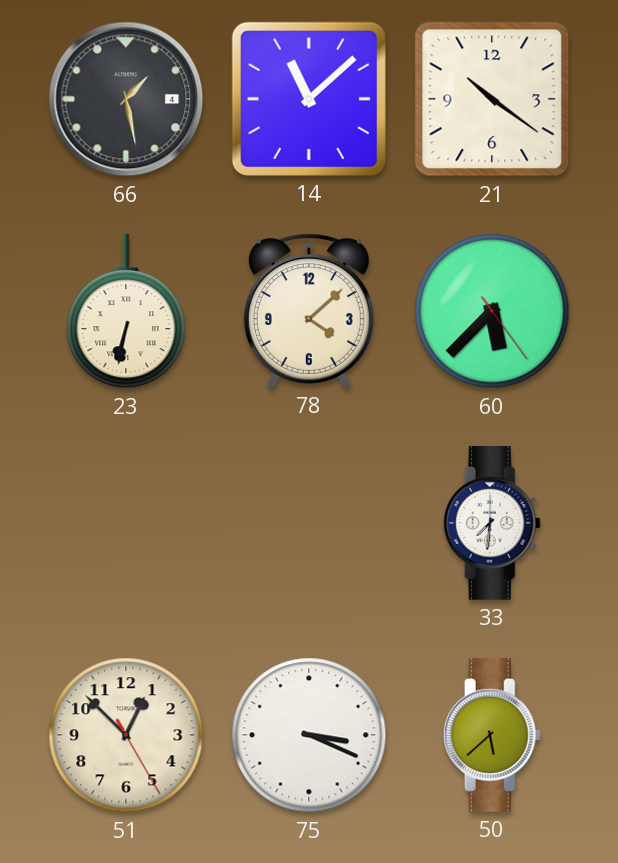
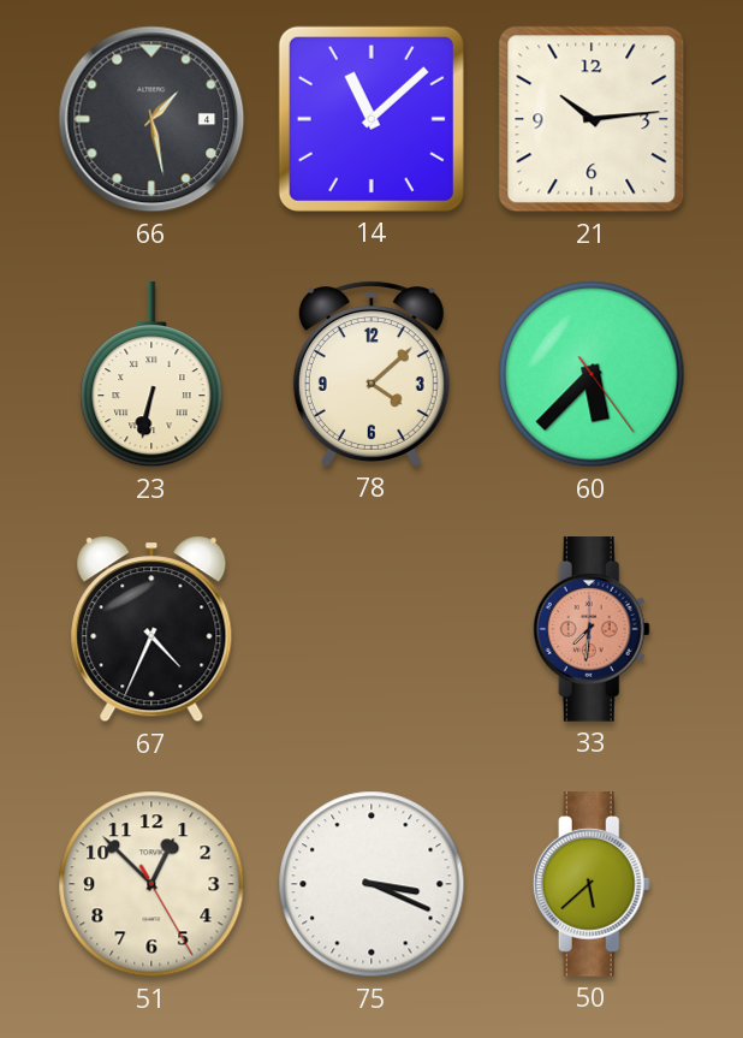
21: 10:21 -> 10:14
67: none -> 4:34
33 dial: white -> salmon
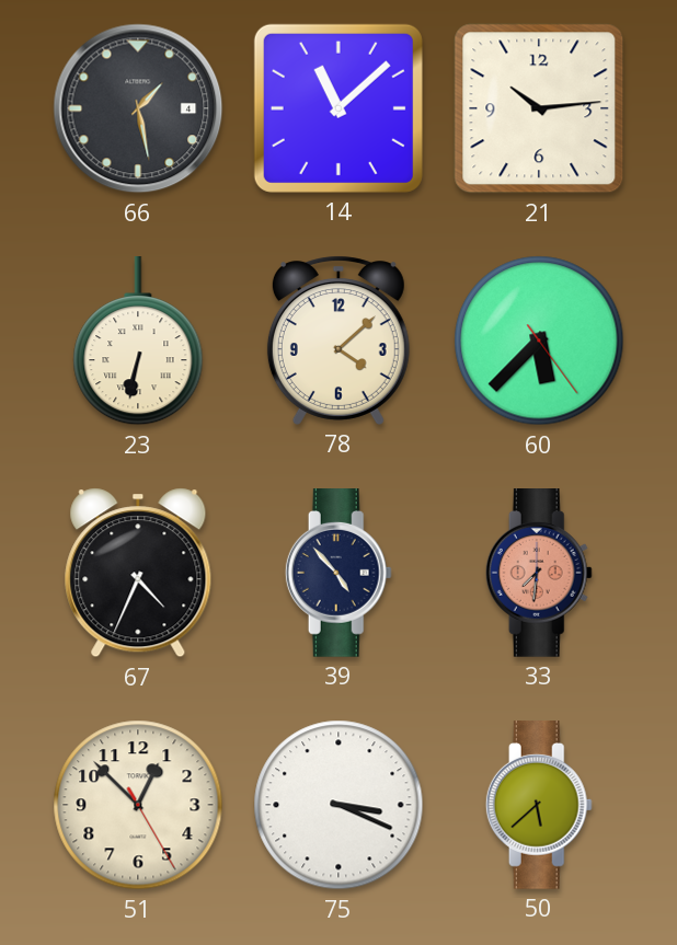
39: none -> 4:53
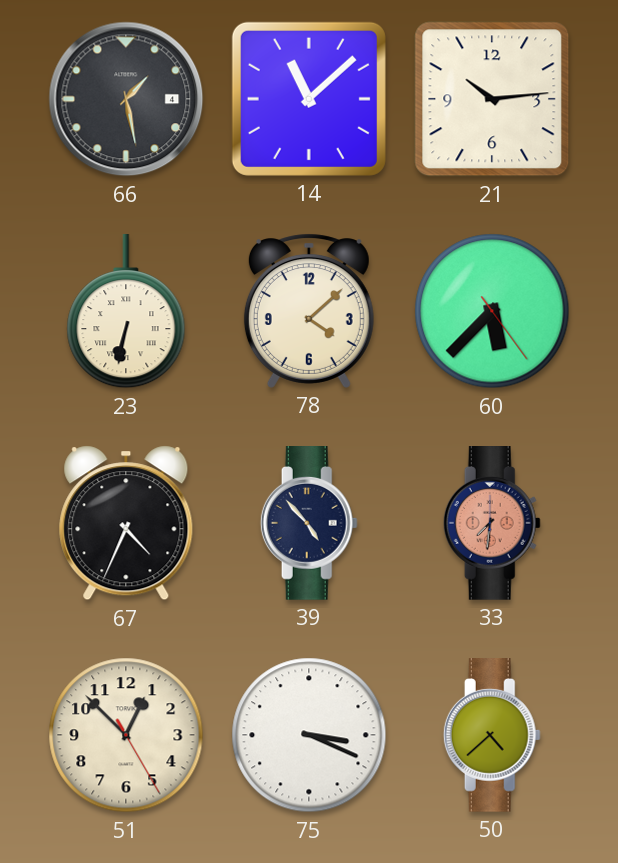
50: 5:38 -> 4:38
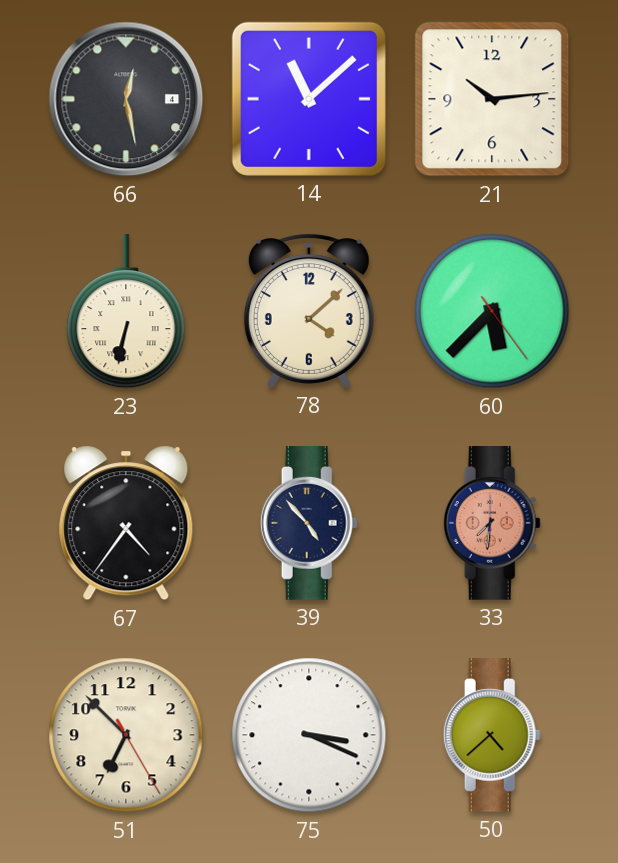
66: 1:28 -> 12:28
67: 4:34 -> 4:36
51: 12:52 -> 6:52
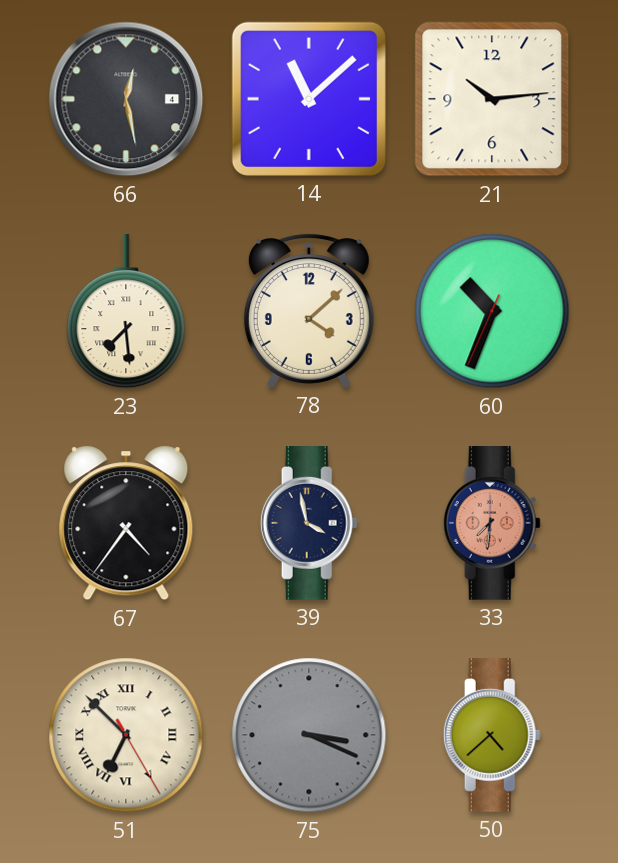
23: 6:32 -> 7:29
60: 5:37 -> 10:33
39: 4:53 -> 3:58
51 numerals: Arabic -> Roman
75 dial: white -> grey
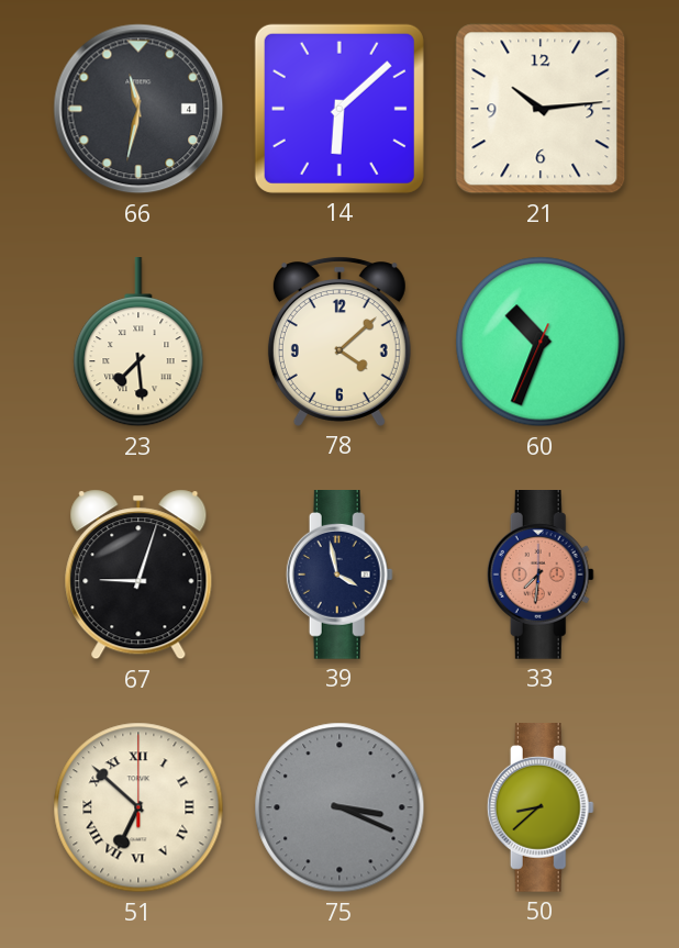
66: 12:28 -> 11:32
14: 11:08 -> 6:08
67: 4:36 -> 9:03
51: 6:52:25 -> 6:52:00
50: 4:38 -> 8:38
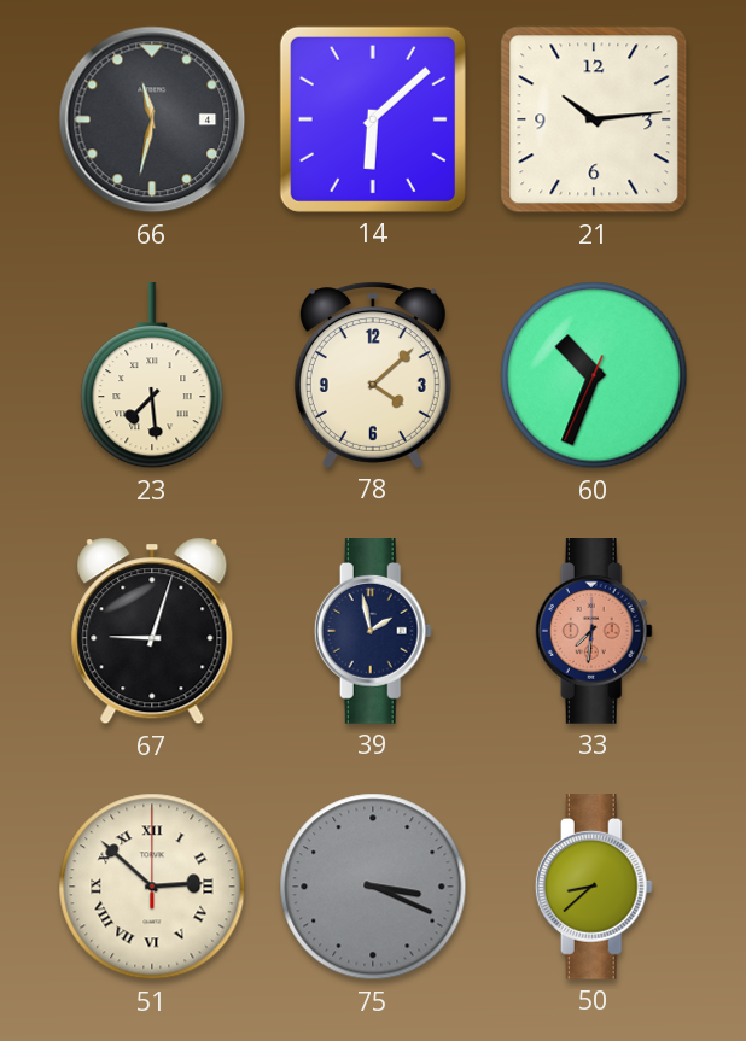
39: 3:58 -> 1:58
51: 6:52 -> 2:52
